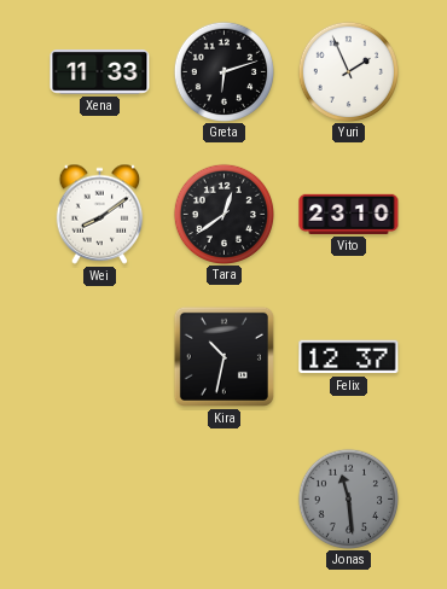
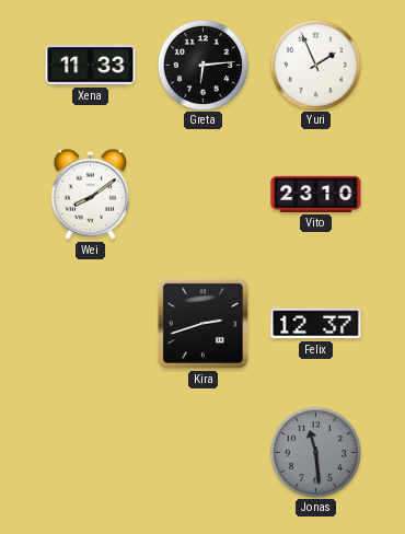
Greta: 6:12 -> 6:14
Tara: 12:39 -> none
Kira: 10:32 -> 2:42
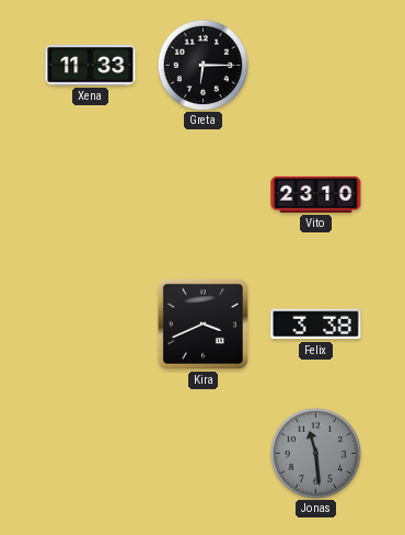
Greta: 6:14 -> 6:15
Yuri: 1:56 -> none
Wei: 8:09 -> none
Kira: 2:42 -> 3:41
Felix: 12:37 -> 3:38
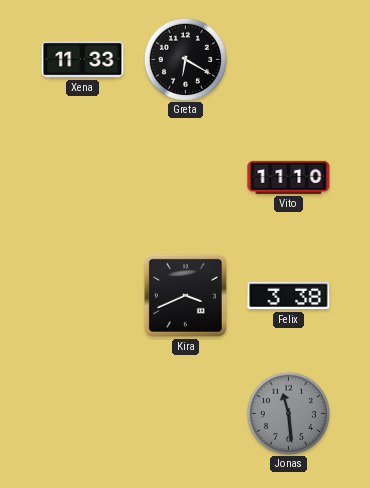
Greta: 6:15 -> 6:20
Vito: 23:10 -> 11:10
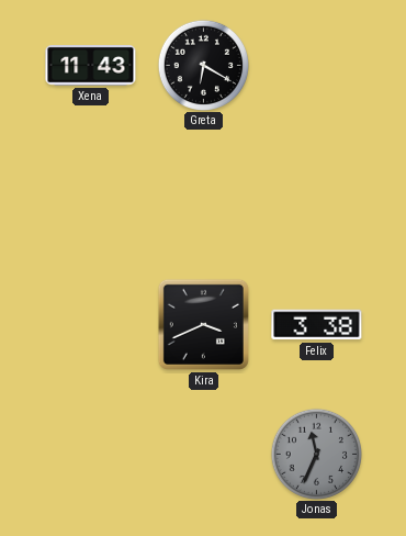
Xena: 11:33 -> 11:43
Vito: 11:10 -> none
Jonas: 11:29 -> 11:34
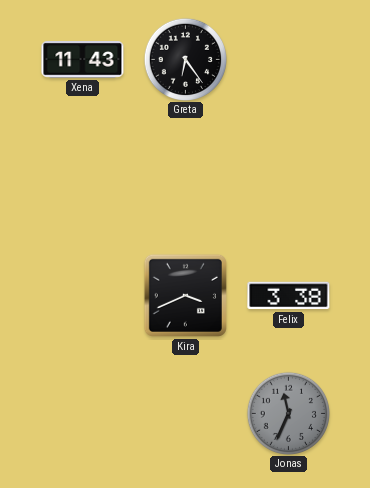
Greta: 6:20 -> 6:24
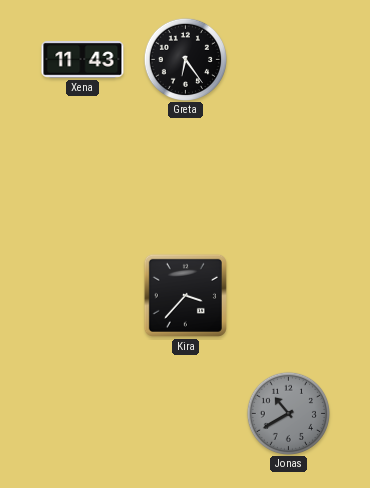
Kira: 3:41 -> 3:37
Felix: 3:38 -> none
Jonas: 11:34 -> 10:40
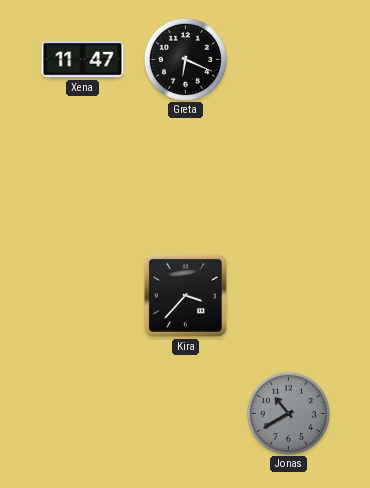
Xena: 11:43 -> 11:47
Greta: 6:24 -> 6:19
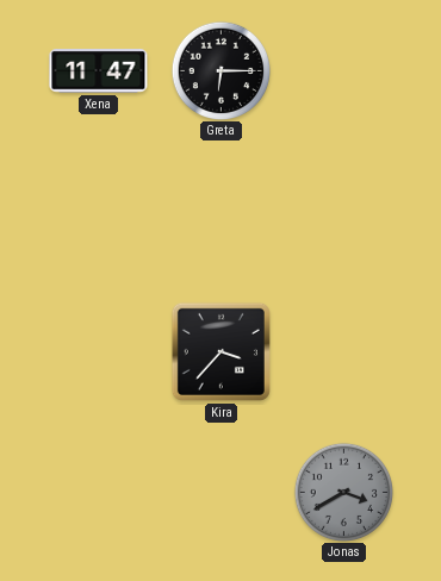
Greta: 6:19 -> 6:15
Jonas: 10:40 -> 3:40
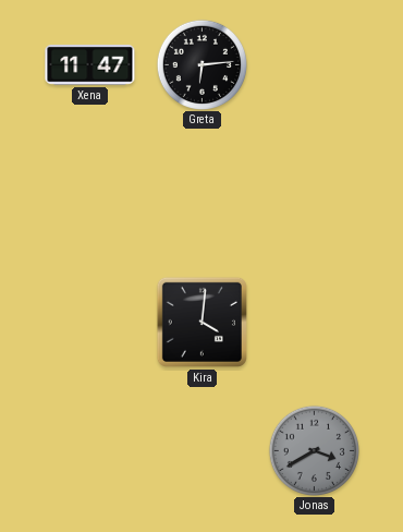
Greta: 6:15 -> 6:14
Kira: 3:37 -> 4:01
